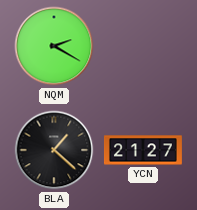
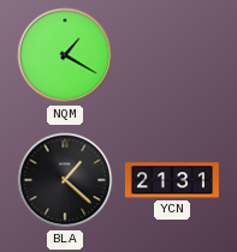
NQM: 2:20 -> 1:20
YCN: 21:27 -> 21:31
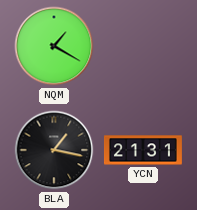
BLA: 1:22 -> 1:17
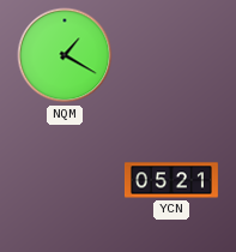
BLA: 1:17 -> none
YCN: 21:31 -> 05:21
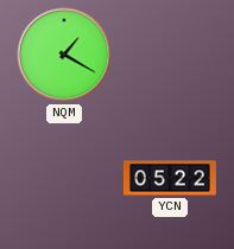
YCN: 05:21 -> 05:22
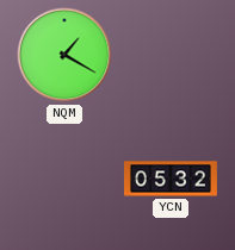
YCN: 05:22 -> 05:32
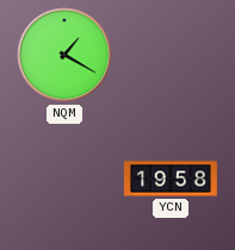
YCN: 05:32 -> 19:58
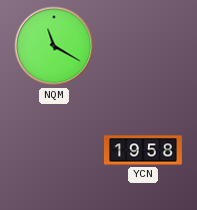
NQM: 1:20 -> 11:20
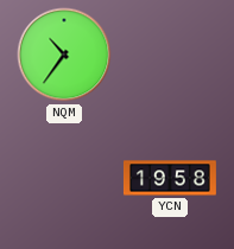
NQM: 11:20 -> 10:36
